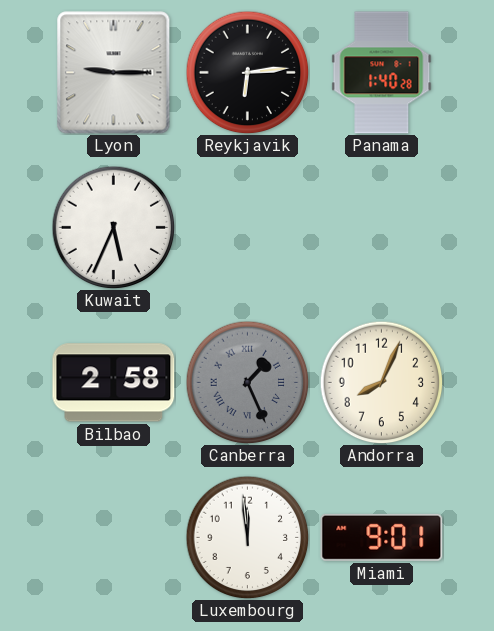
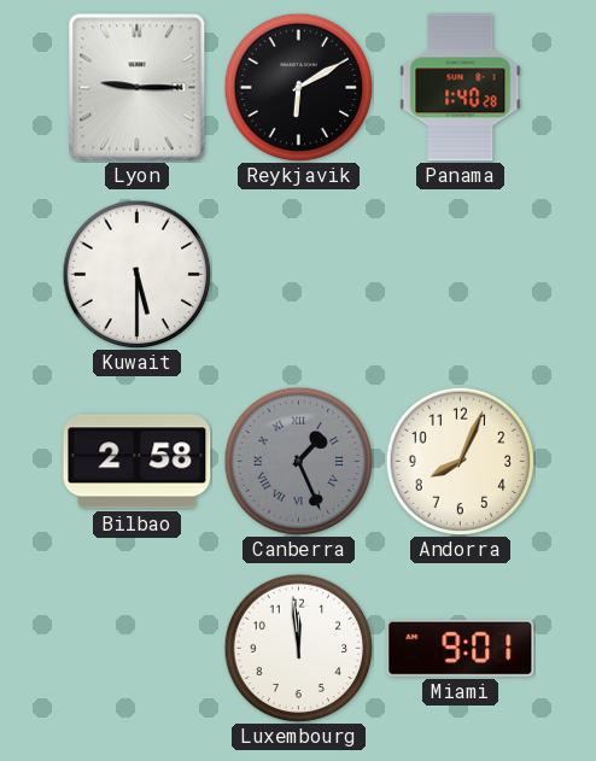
Reykjavik: 6:14 -> 6:10
Kuwait: 5:34 -> 5:30
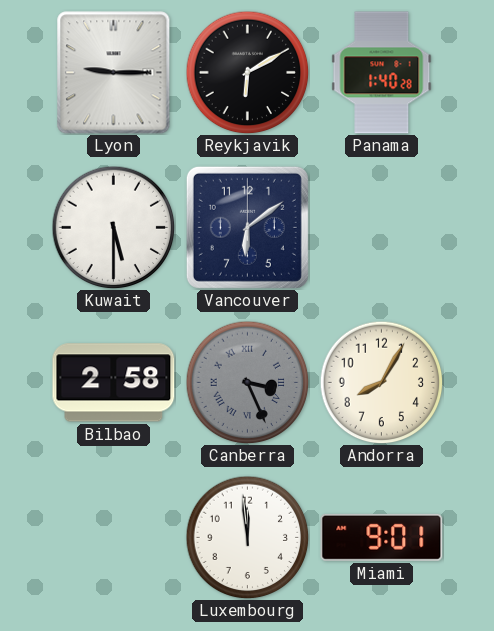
Vancouver: none -> 6:09
Canberra: 1:26 -> 3:26
Andorra: 8:04 -> 8:05
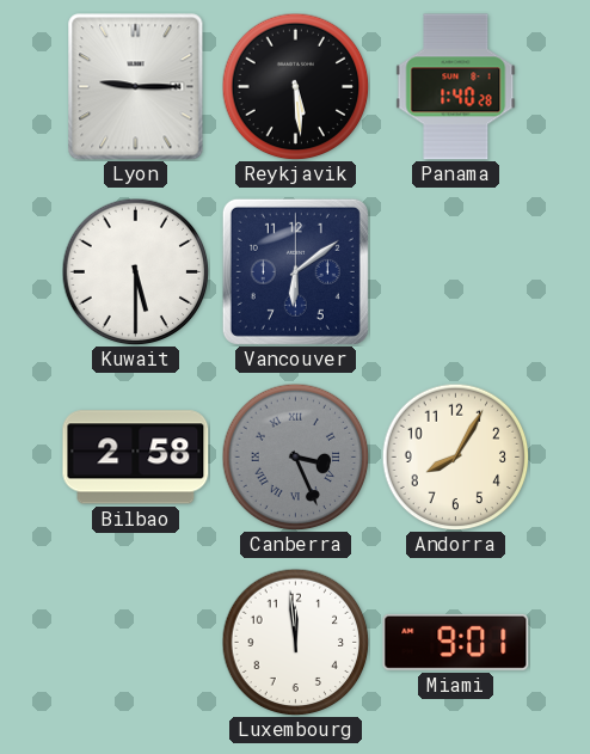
Reykjavik: 6:10 -> 5:29
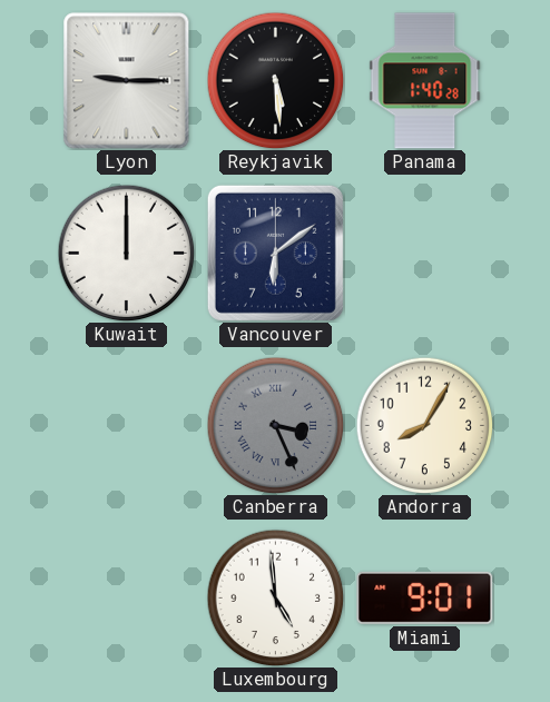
Kuwait: 5:30 -> 12:00
Bilbao: 2:58 -> none
Luxembourg: 11:59 -> 4:59
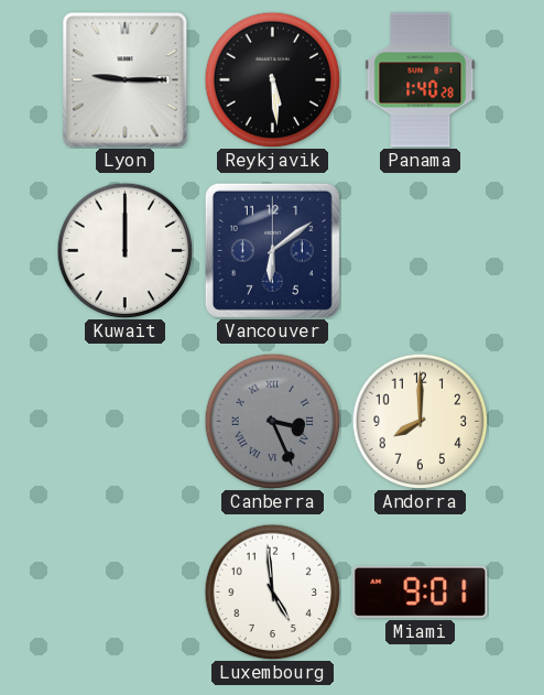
Andorra: 8:05 -> 8:00
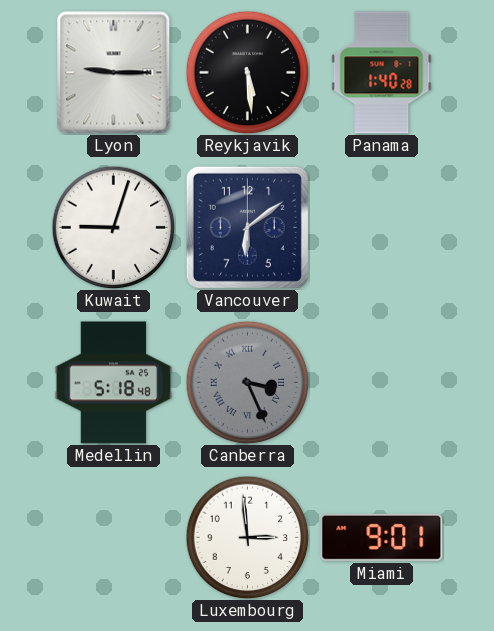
Kuwait: 12:00 -> 9:03
Medellin: none -> 5:18
Andorra: 8:00 -> none
Luxembourg: 4:59 -> 2:59
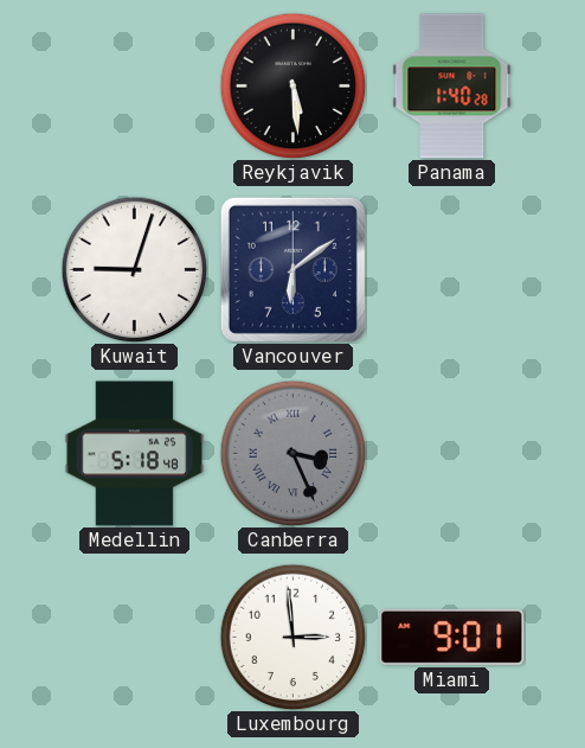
Lyon: 9:15 -> none
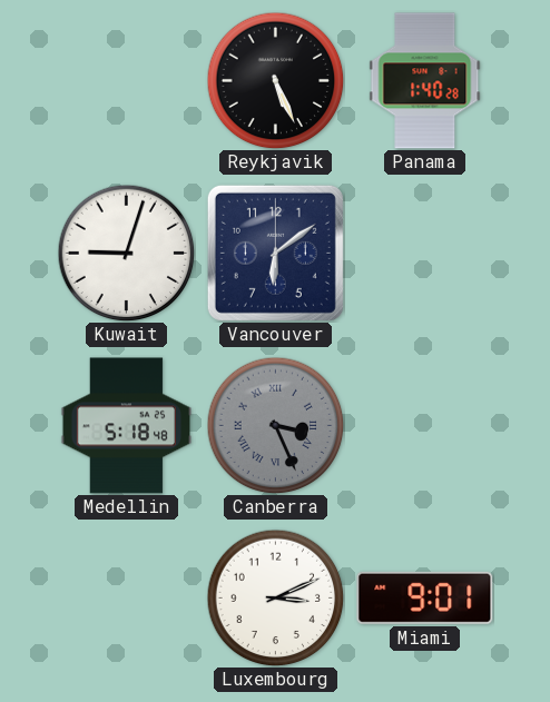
Reykjavik: 5:29 -> 5:26
Luxembourg: 2:59 -> 3:11
